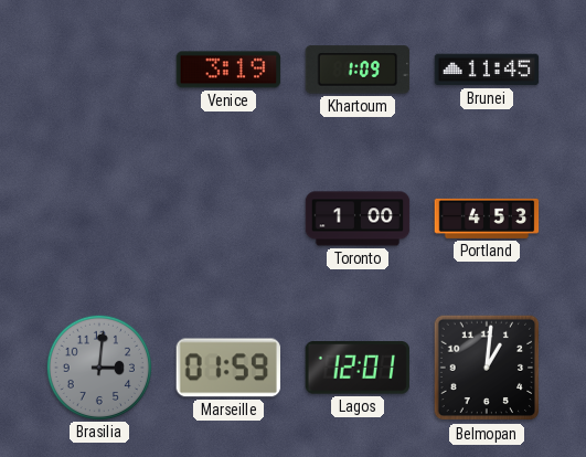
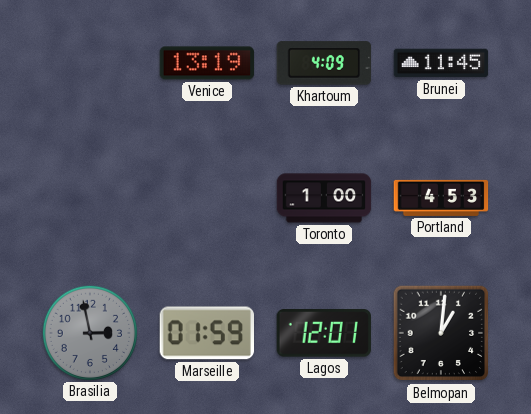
Venice: 3:19 -> 13:19
Khartoum: 1:09 -> 4:09
Brasilia: 3:01 -> 2:58
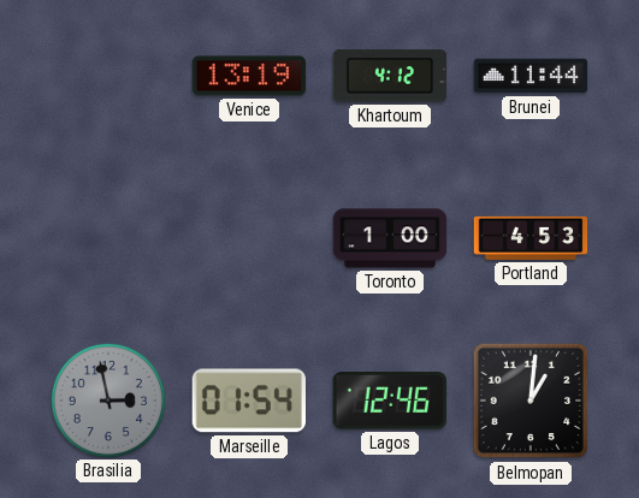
Khartoum: 4:09 -> 4:12
Brunei: 11:45 -> 11:44
Marseille: 01:59 -> 01:54
Lagos: 12:01 -> 12:46
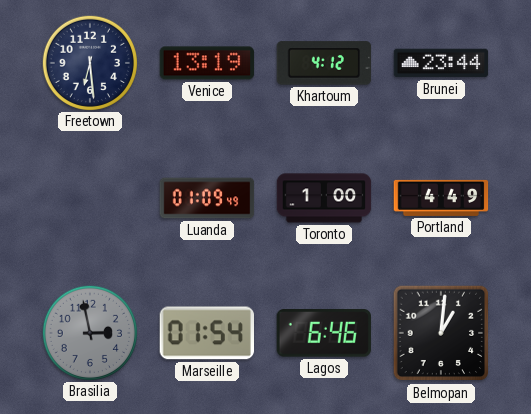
Freetown: none -> 6:29
Brunei: 11:44 -> 23:44
Luanda: none -> 01:09
Portland: 4:53 -> 4:49
Lagos: 12:46 -> 6:46
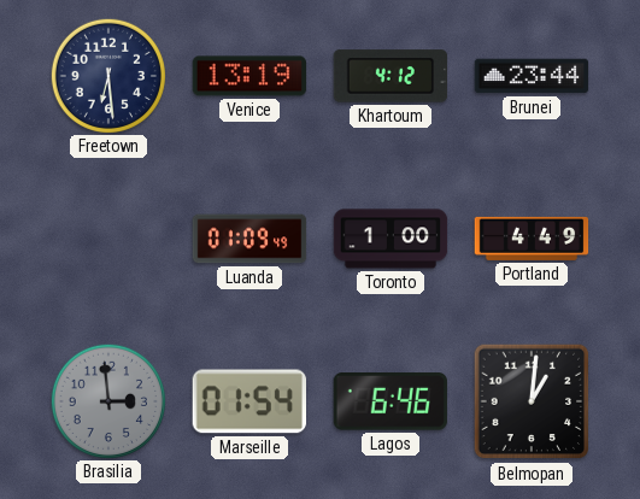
Brasilia: 2:58 -> 2:59
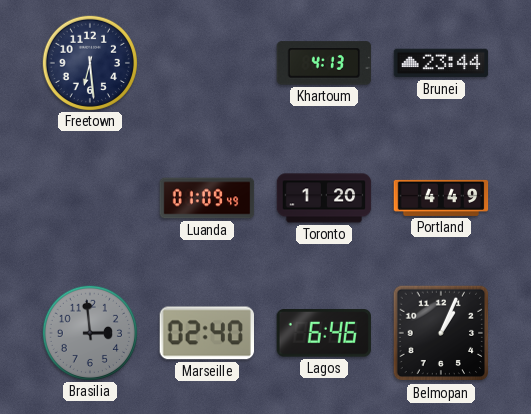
Venice: 13:19 -> none
Khartoum: 4:12 -> 4:13
Toronto: 1:00 -> 1:20
Marseille: 01:54 -> 02:40
Belmopan: 1:01 -> 1:04
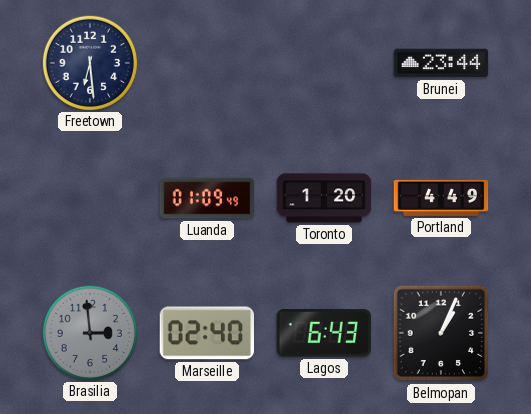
Khartoum: 4:13 -> none
Lagos: 6:46 -> 6:43
